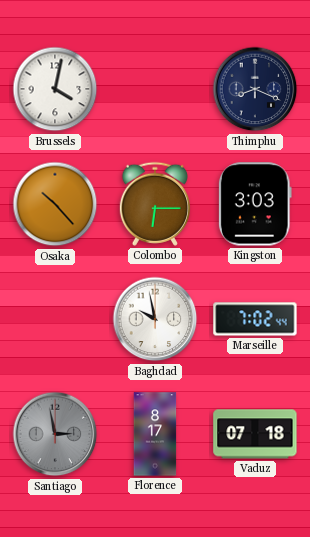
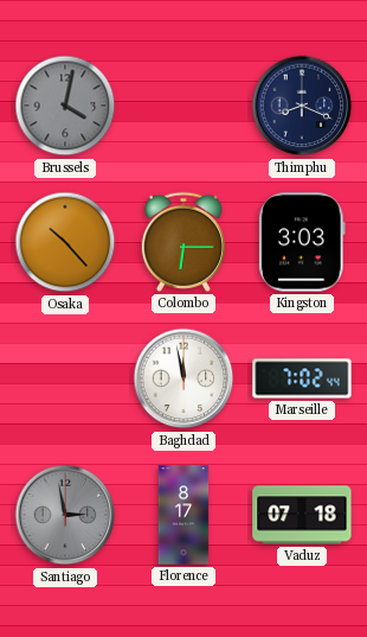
Brussels dial: white -> grey
Baghdad: 9:58 -> 11:58
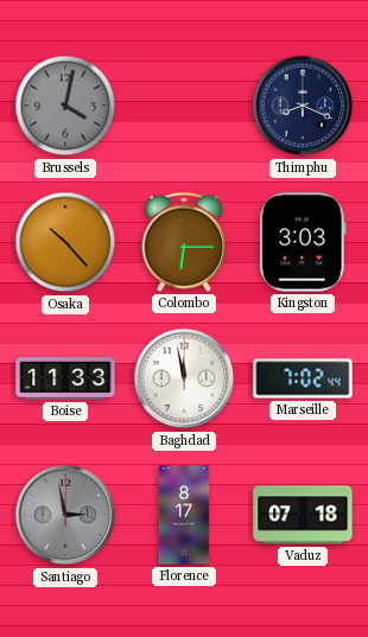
Boise: none -> 11:33
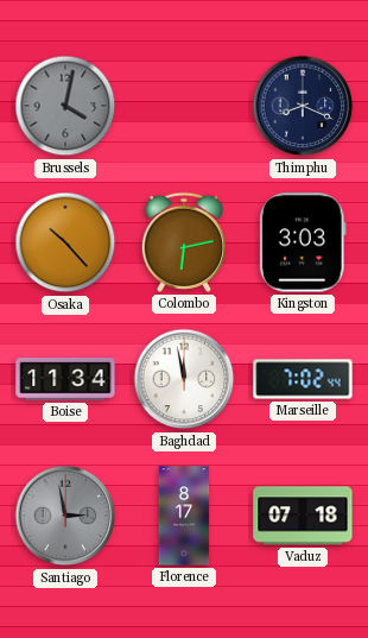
Colombo: 6:15 -> 6:13
Boise: 11:33 -> 11:34
